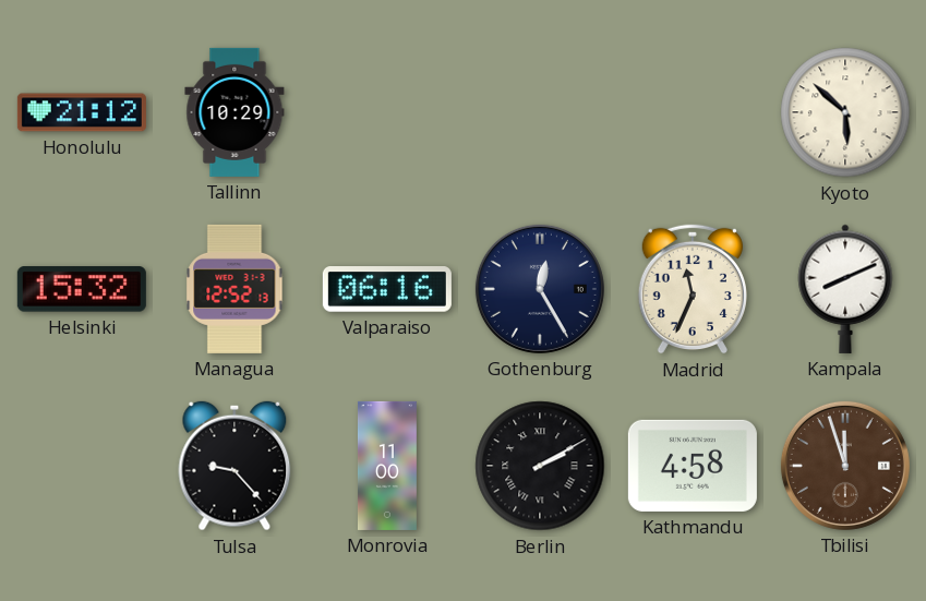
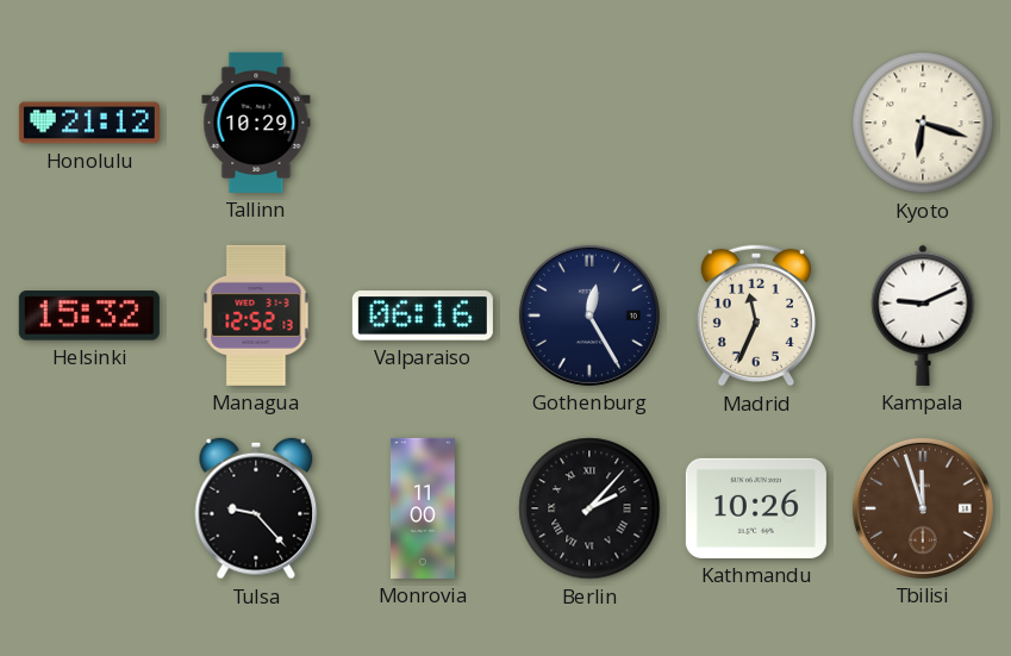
Kyoto: 5:52 -> 6:18
Kampala: 8:11 -> 9:11
Berlin: 2:10 -> 2:07
Kathmandu: 4:58 -> 10:26
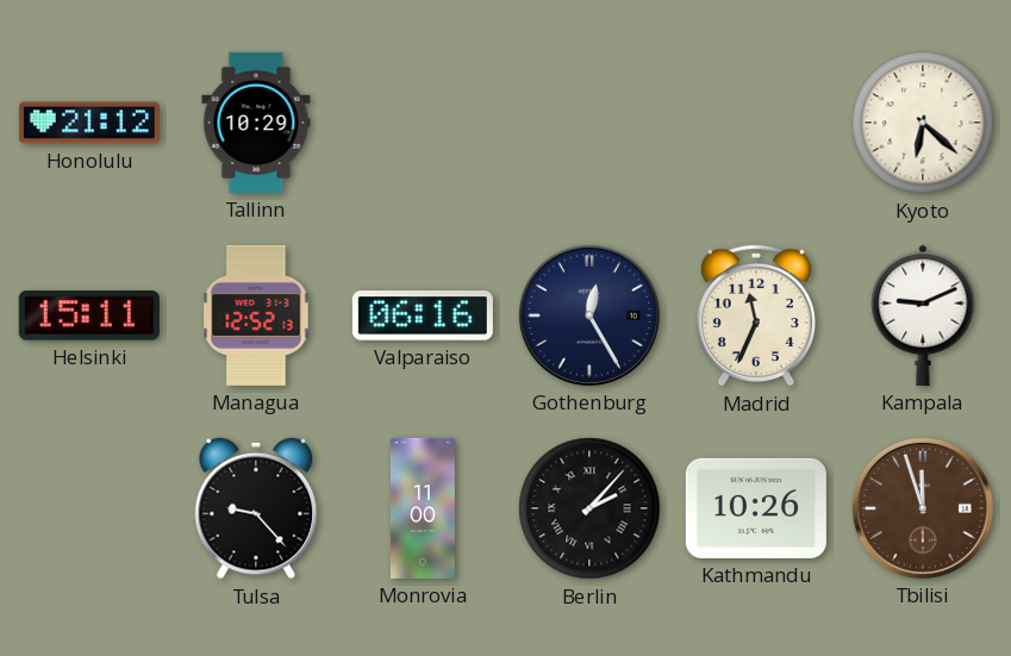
Kyoto: 6:18 -> 6:22
Helsinki: 15:32 -> 15:11
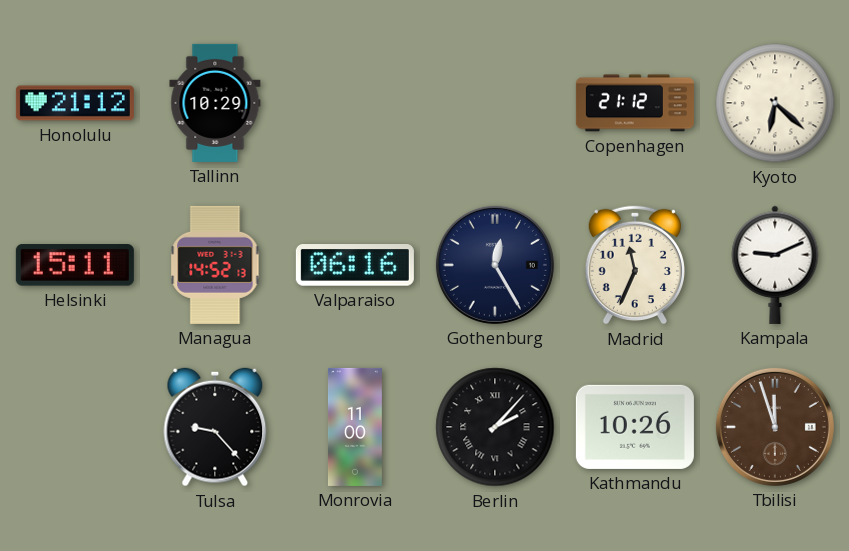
Copenhagen: none -> 21:12
Managua: 12:52 -> 14:52
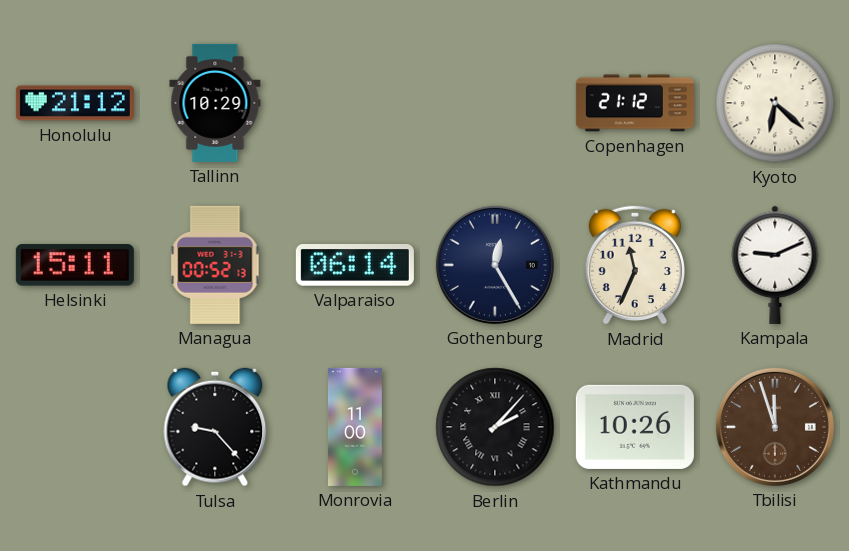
Managua: 14:52 -> 00:52
Valparaiso: 06:16 -> 06:14
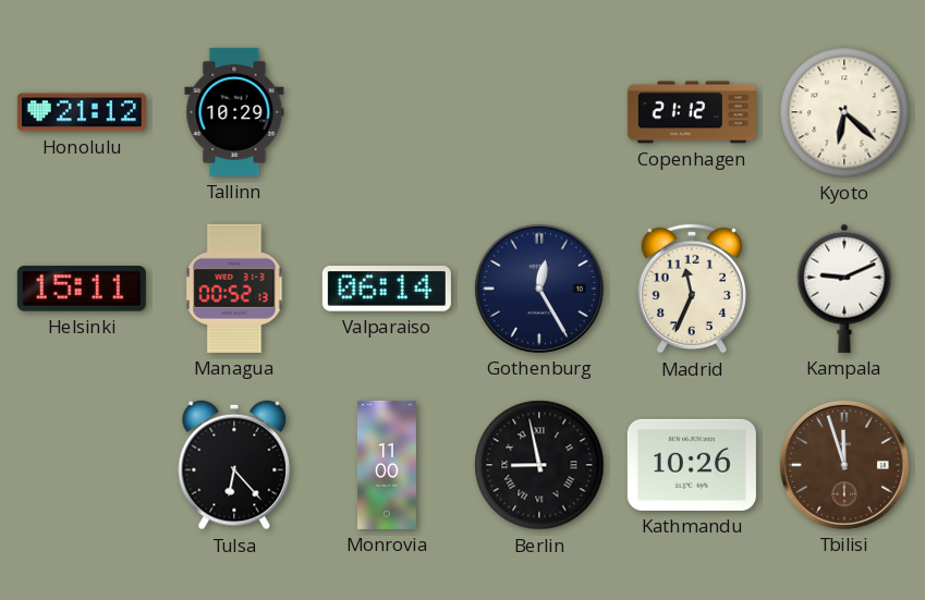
Tulsa: 9:23 -> 6:23
Berlin: 2:07 -> 8:58
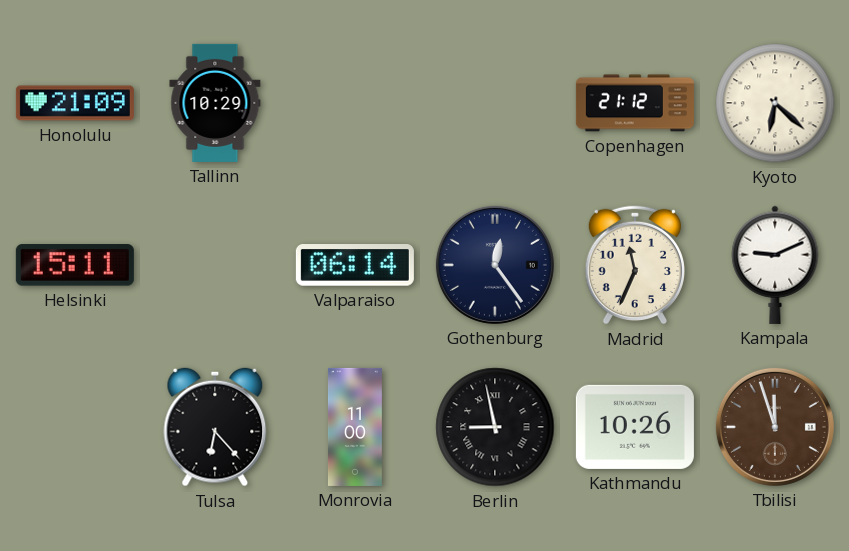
Honolulu: 21:12 -> 21:09
Managua: 00:52 -> none
Gothenburg: 12:25 -> 12:24
